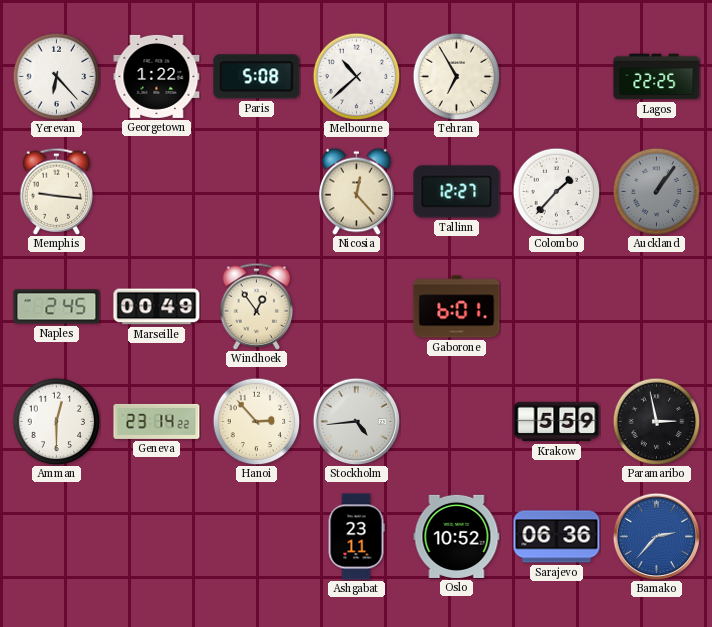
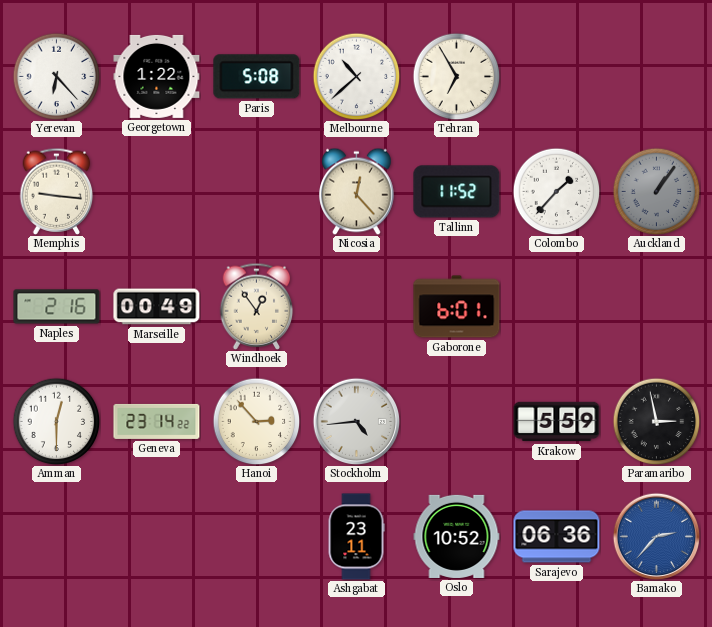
Lagos: 22:25 -> none
Tallinn: 12:27 -> 11:52
Naples: 2:45 -> 2:16
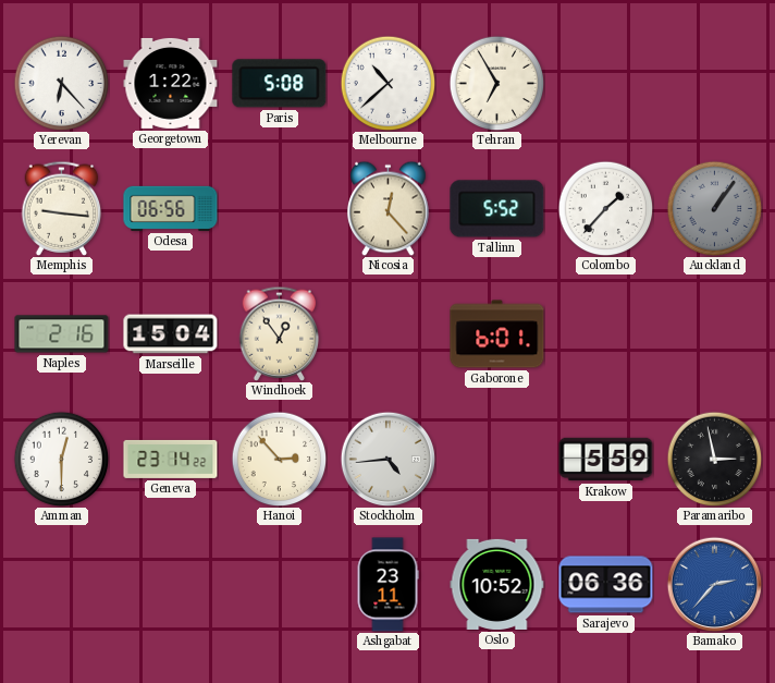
Odesa: none -> 06:56
Tallinn: 11:52 -> 5:52
Marseille: 00:49 -> 15:04
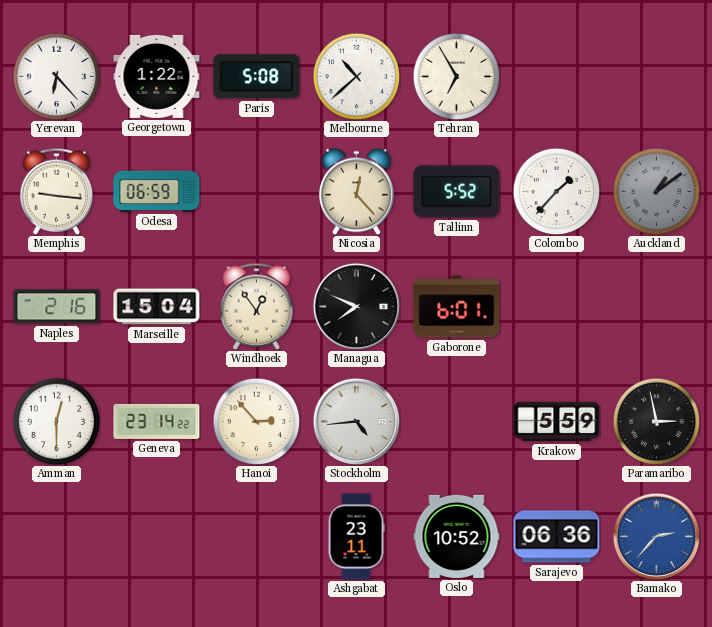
Odesa: 06:56 -> 06:59
Auckland: 1:06 -> 1:09
Managua: none -> 7:49
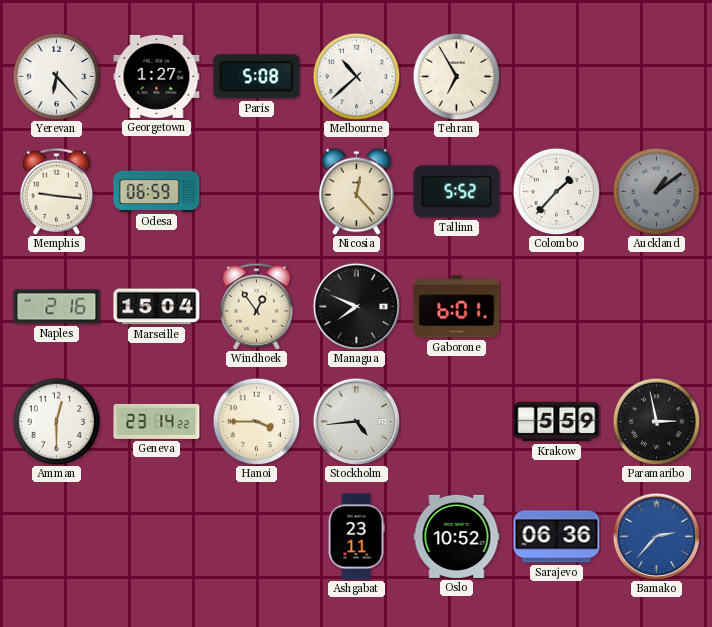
Georgetown: 1:22 -> 1:27
Hanoi: 2:53 -> 3:45
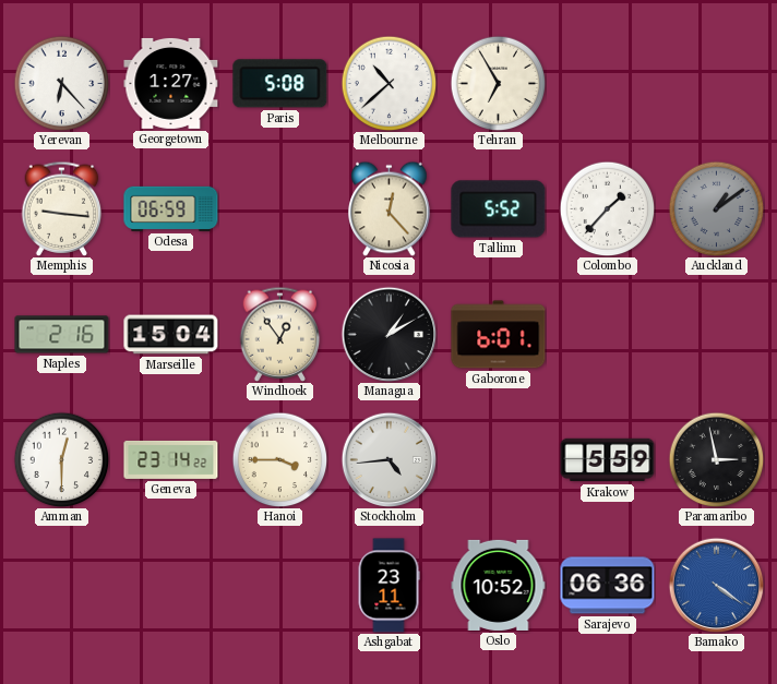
Managua: 7:49 -> 1:10
Bamako: 2:37 -> 4:21
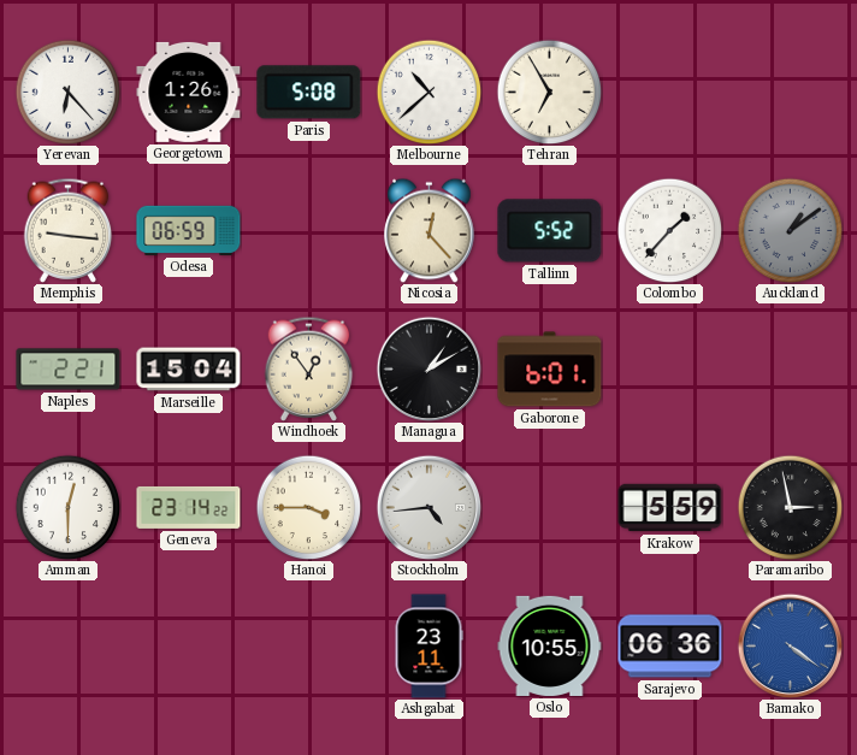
Georgetown: 1:27 -> 1:26
Naples: 2:16 -> 2:21
Oslo: 10:52 -> 10:55
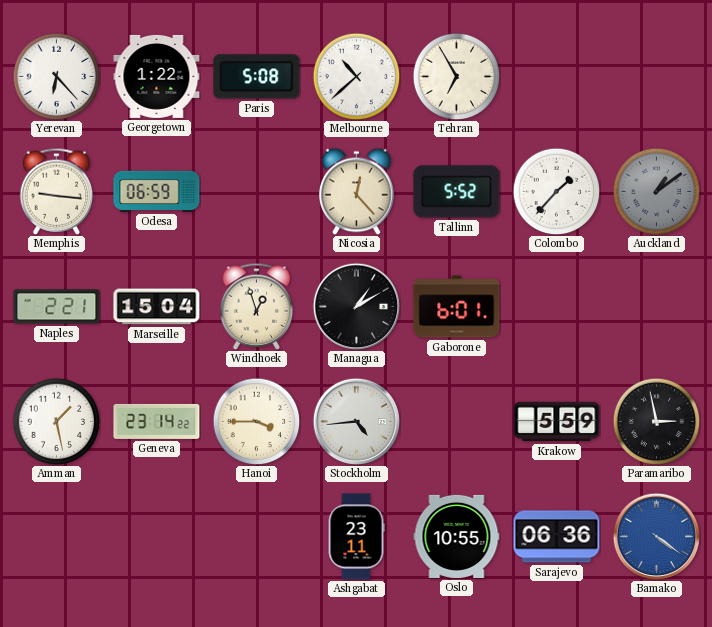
Georgetown: 1:26 -> 1:22
Windhoek: 12:54 -> 12:57
Amman: 12:30 -> 1:28
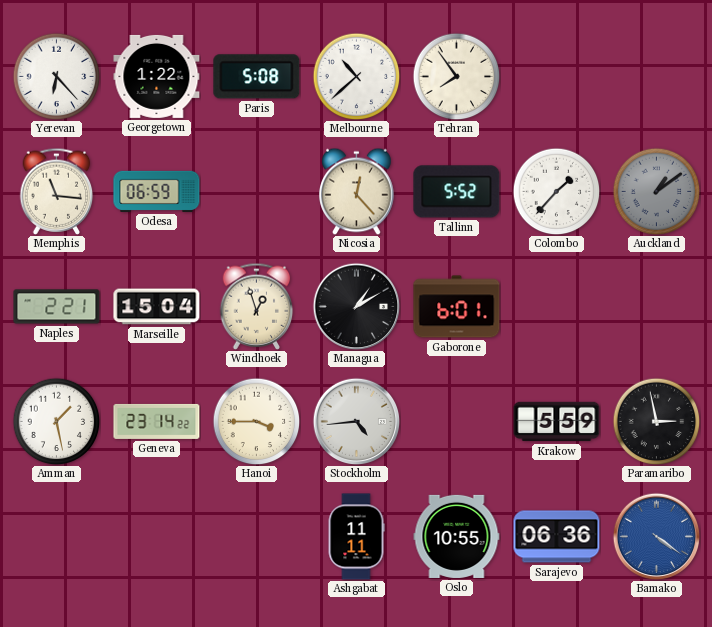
Tehran: 6:55 -> 7:54
Memphis: 9:16 -> 11:16
Ashgabat: 23:11 -> 11:11
